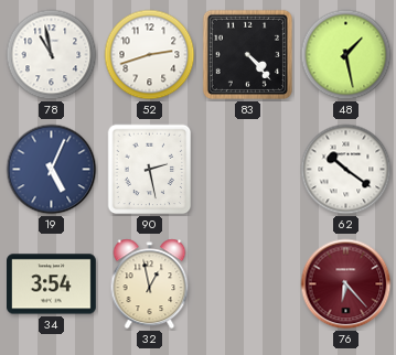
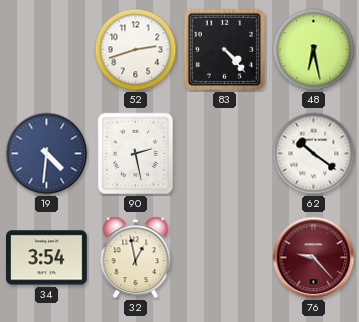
78: 10:58 -> none
48: 1:28 -> 6:28
19: 5:04 -> 4:31
76: 6:23 -> 9:23
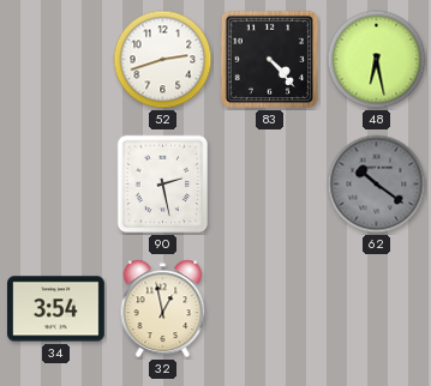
19: 4:31 -> none
62 dial: white -> grey
76: 9:23 -> none
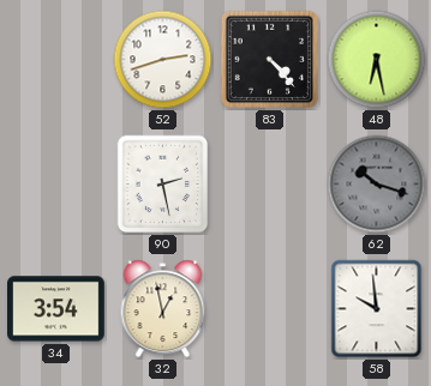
62: 10:21 -> 10:18
58: none -> 9:59
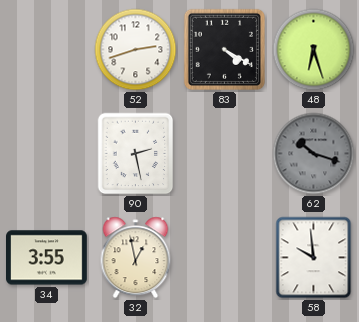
83: 4:23 -> 4:20
48: 6:28 -> 6:27
34: 3:54 -> 3:55
